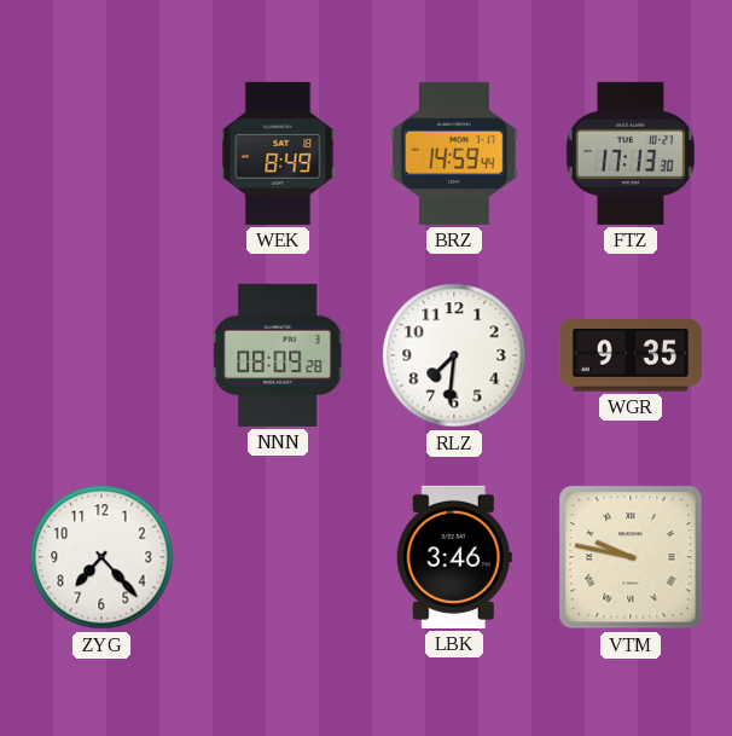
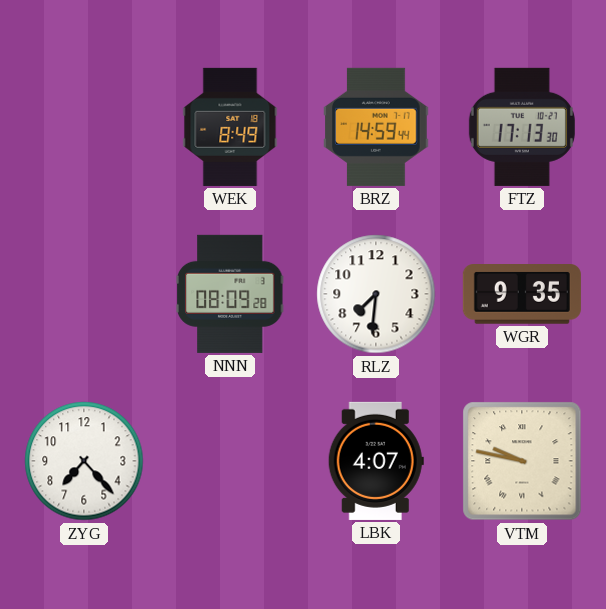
LBK: 3:46 -> 4:07
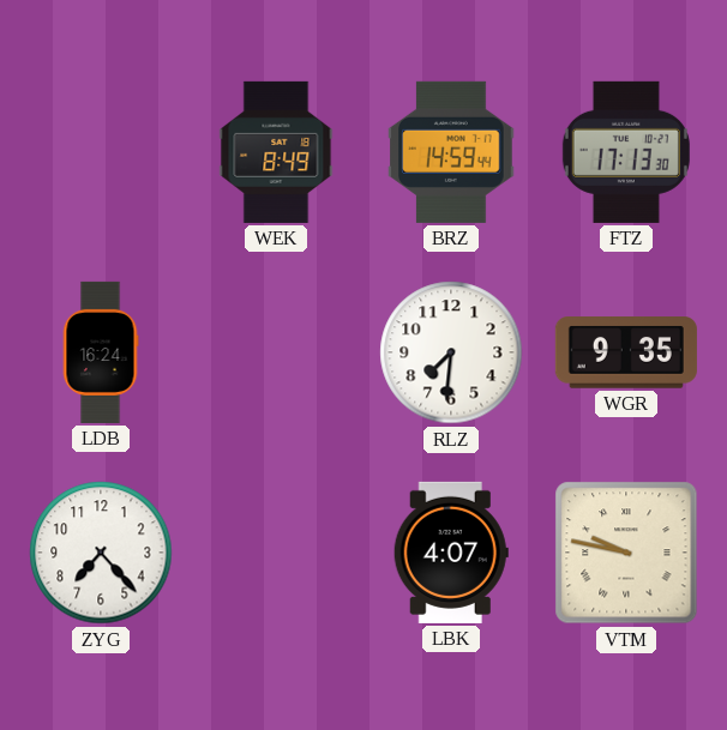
LDB: none -> 16:24
NNN: 08:09 -> none
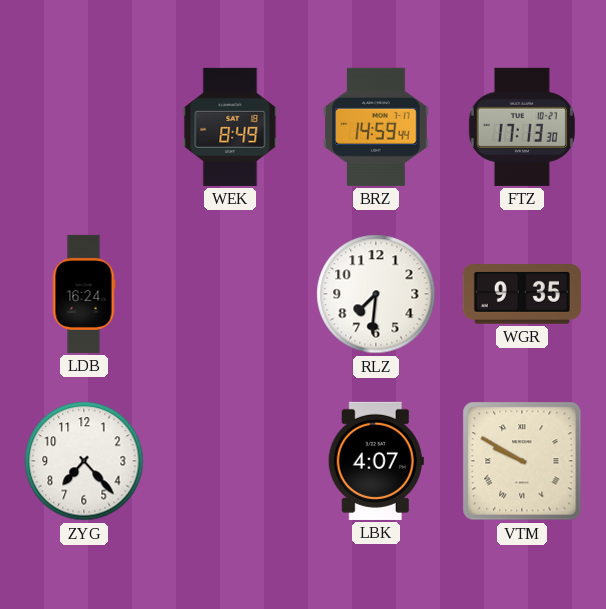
VTM: 9:47 -> 9:50
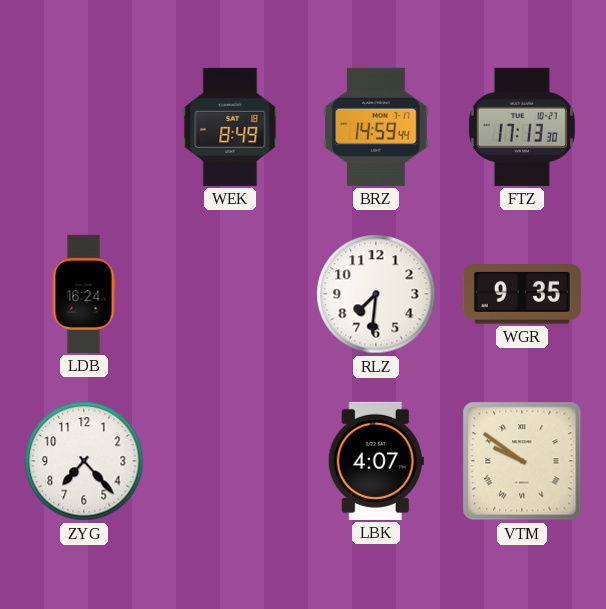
VTM: 9:50 -> 9:51
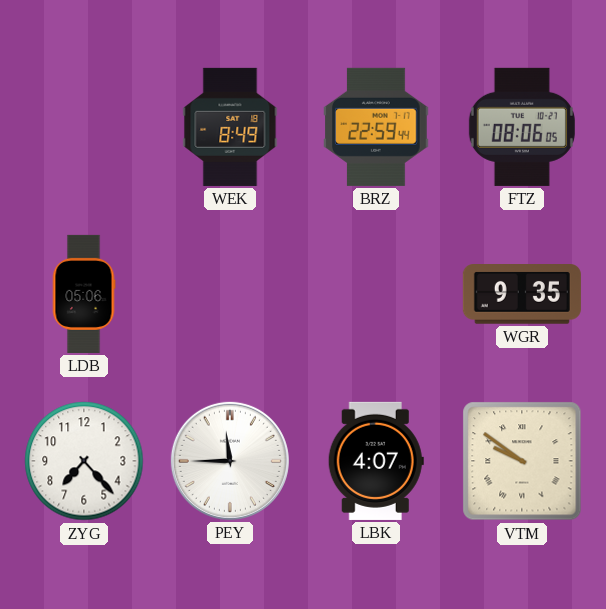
BRZ: 14:59 -> 22:59
FTZ: 17:13 -> 08:06
LDB: 16:24 -> 05:06
RLZ: 7:31 -> none
PEY: none -> 11:45
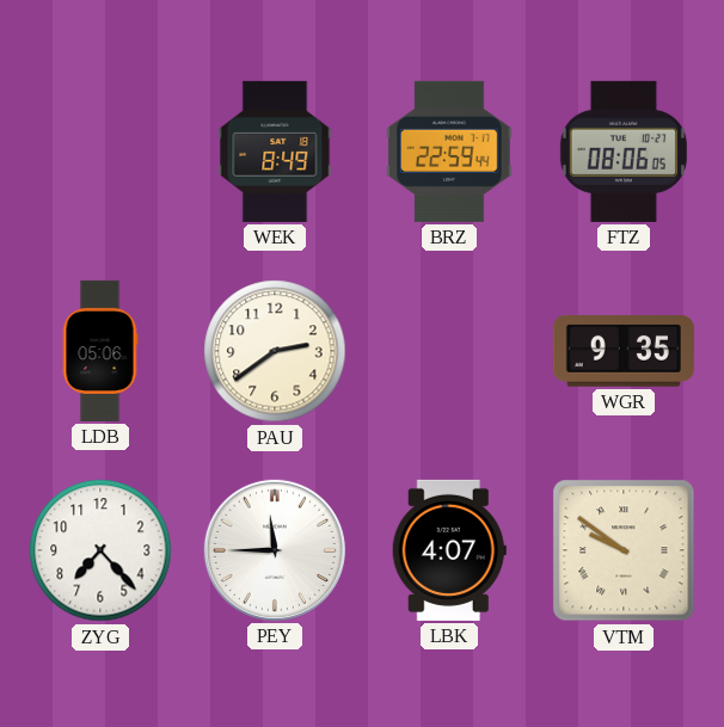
PAU: none -> 2:39
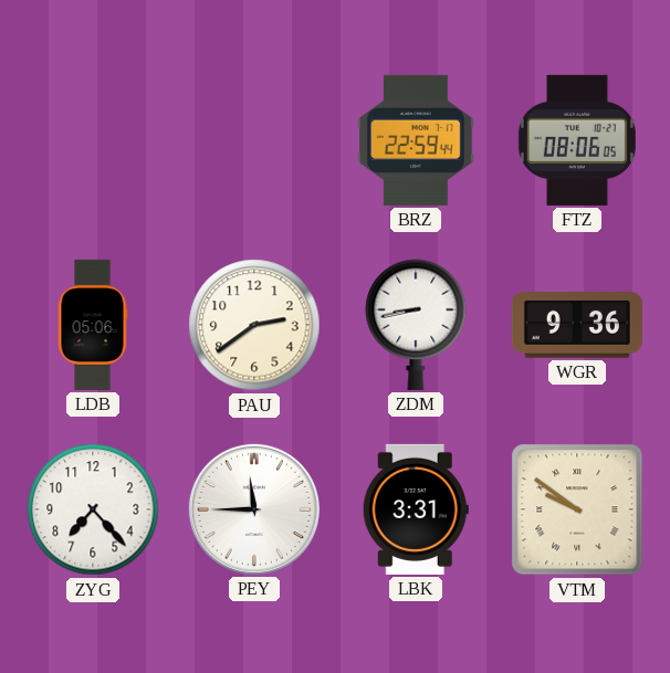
WEK: 8:49 -> none
ZDM: none -> 8:43
WGR: 9:35 -> 9:36
LBK: 4:07 -> 3:31
